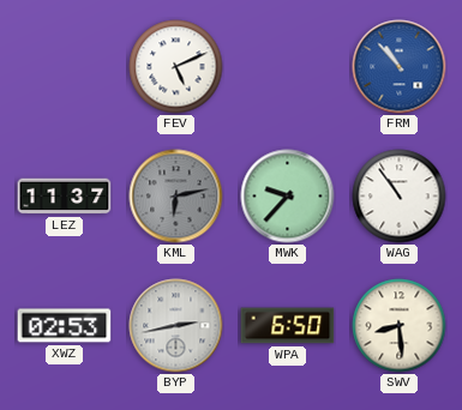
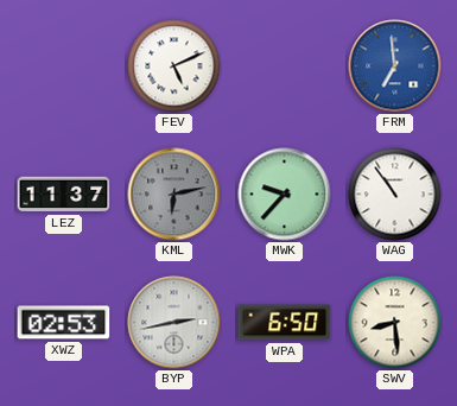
FRM: 10:53 -> 6:59
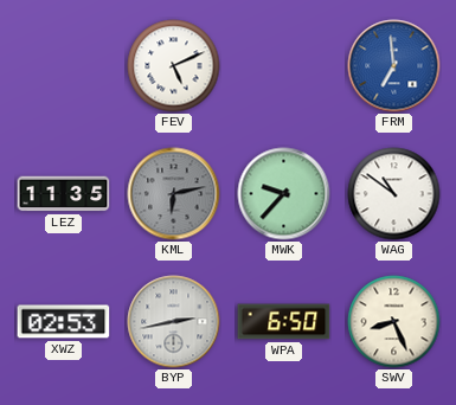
LEZ: 11:37 -> 11:35
WAG: 10:54 -> 10:51
SWV: 8:29 -> 8:26
